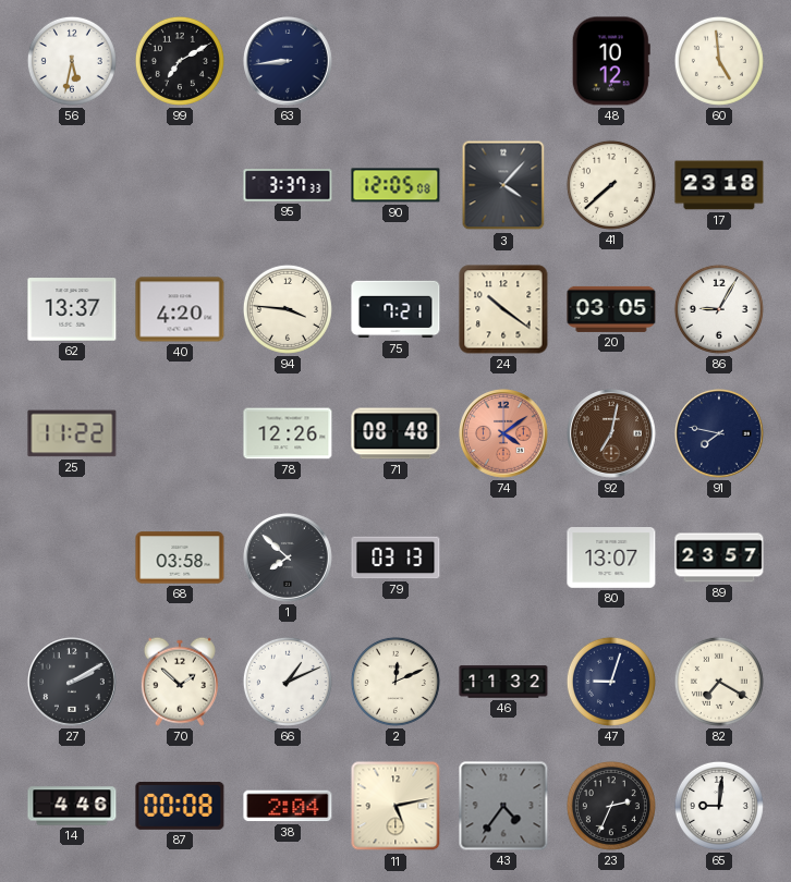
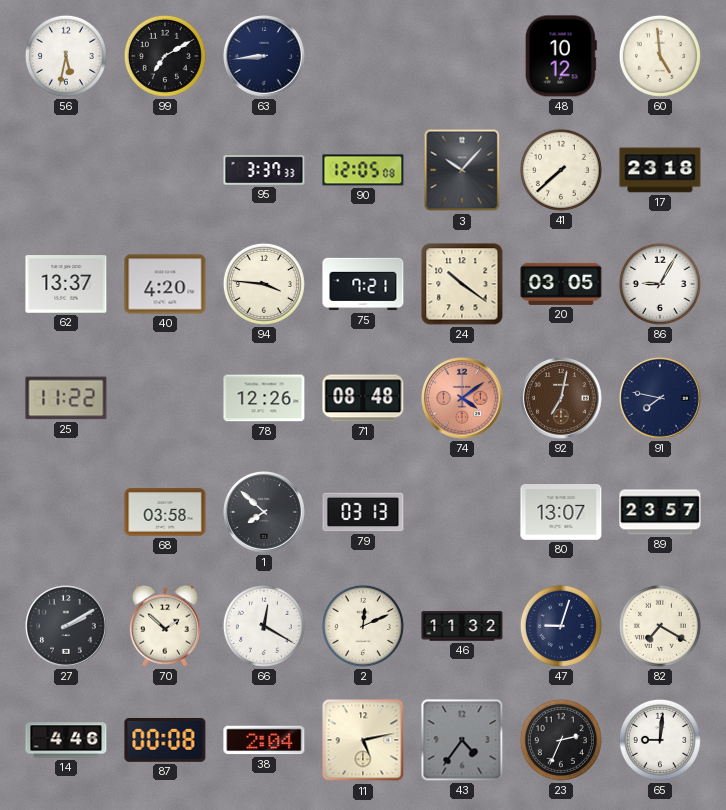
3: 4:07 -> 10:07
66: 1:11 -> 12:20
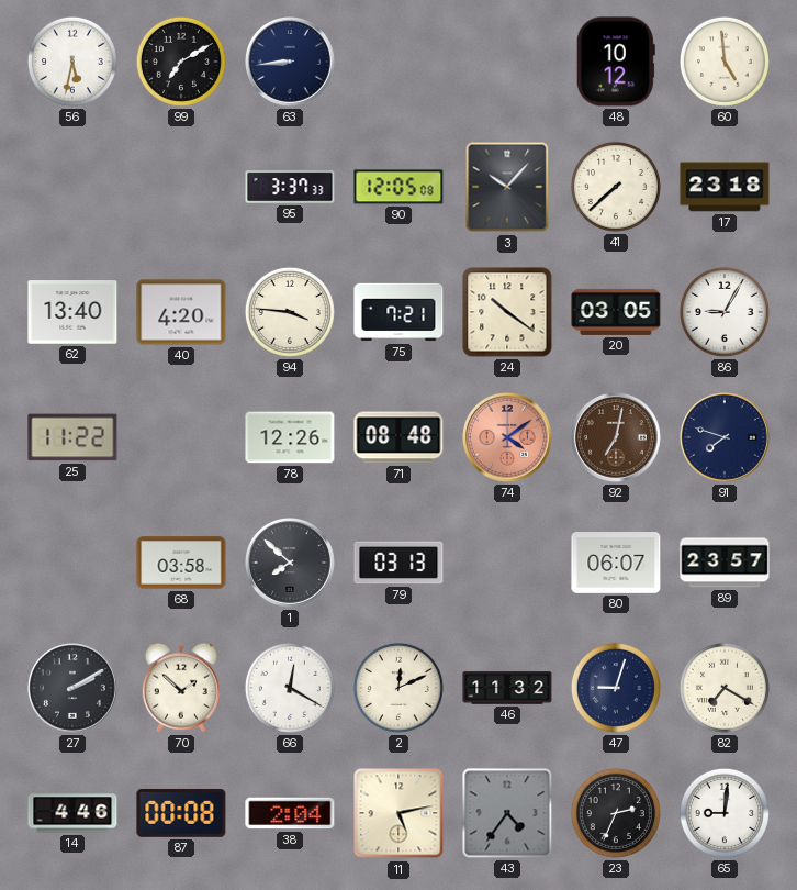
62: 13:37 -> 13:40
91: 7:47 -> 7:48
80: 13:07 -> 06:07
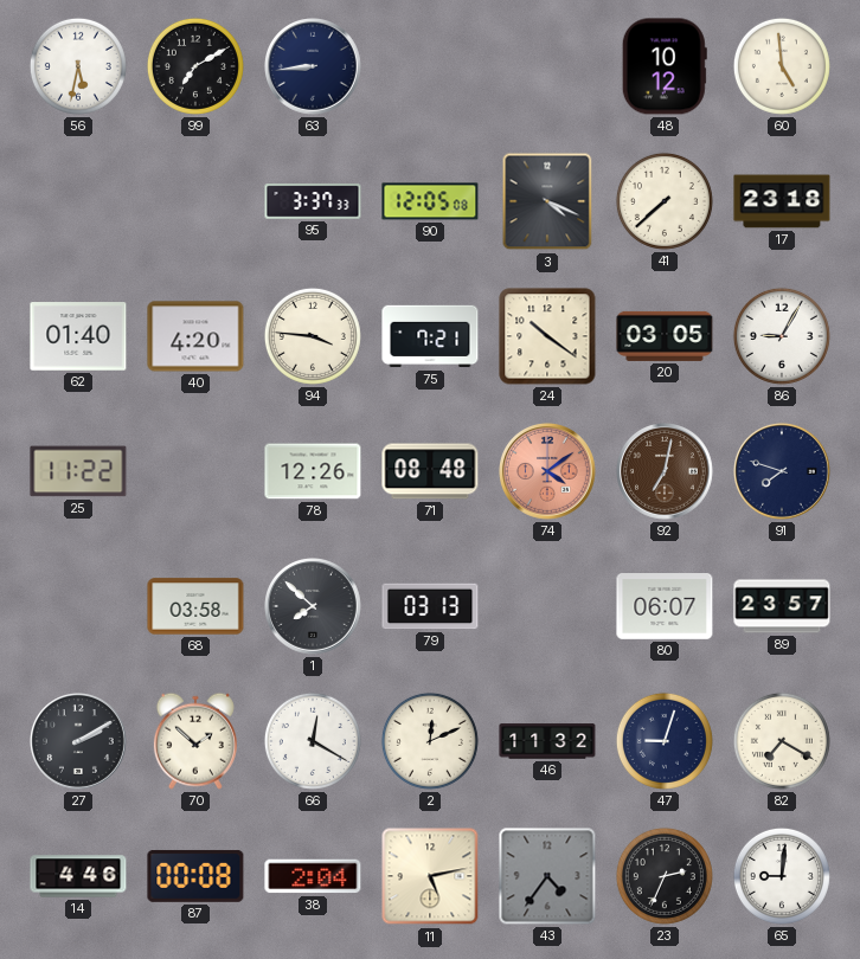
3: 10:07 -> 4:19
62: 13:40 -> 01:40
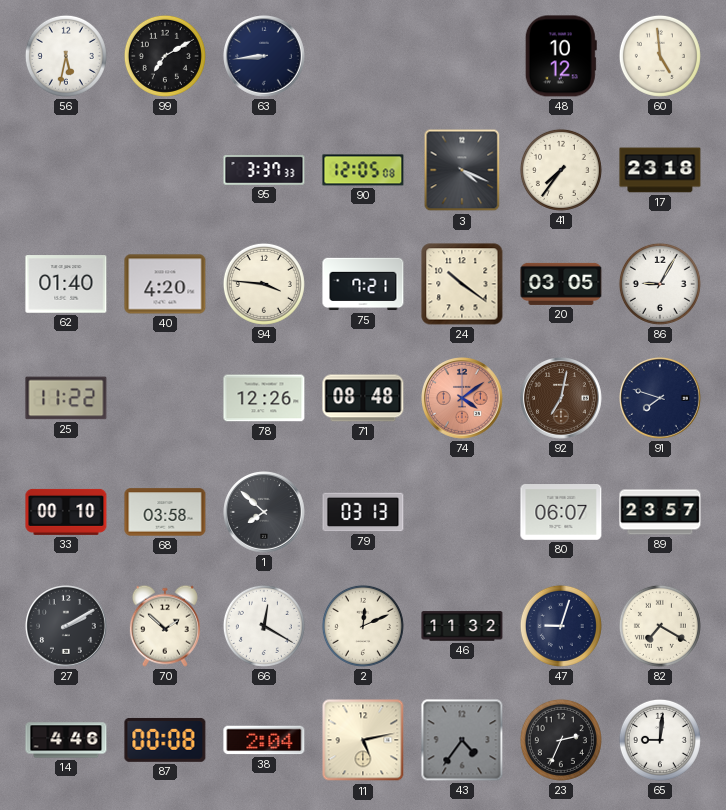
41: 7:38 -> 7:36
33: none -> 00:10
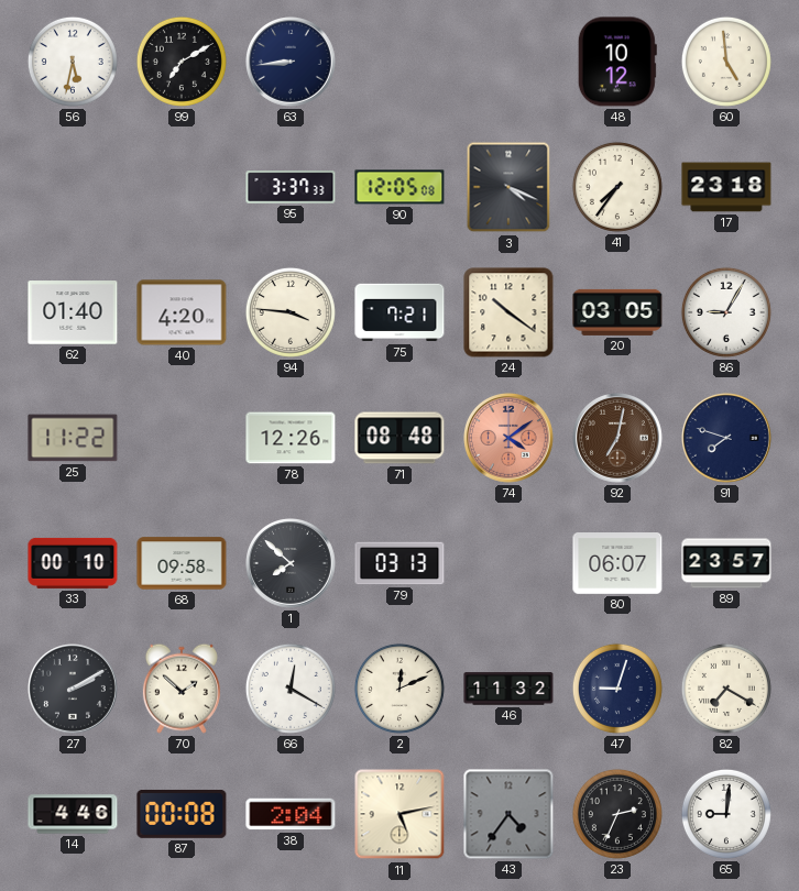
68: 03:58 -> 09:58
